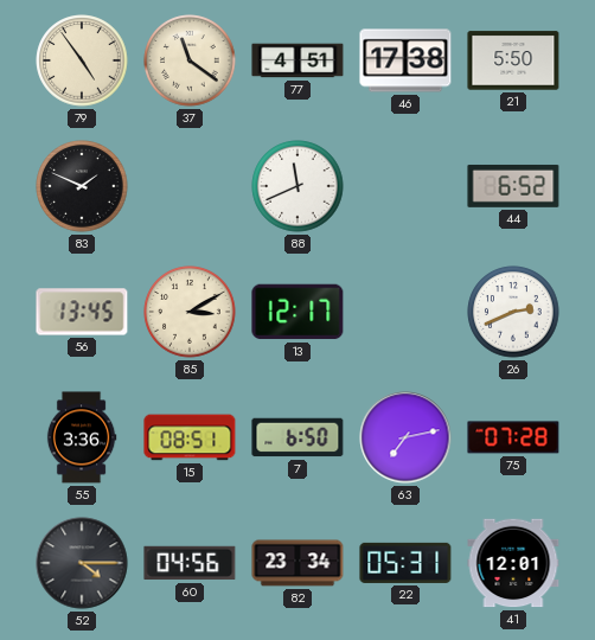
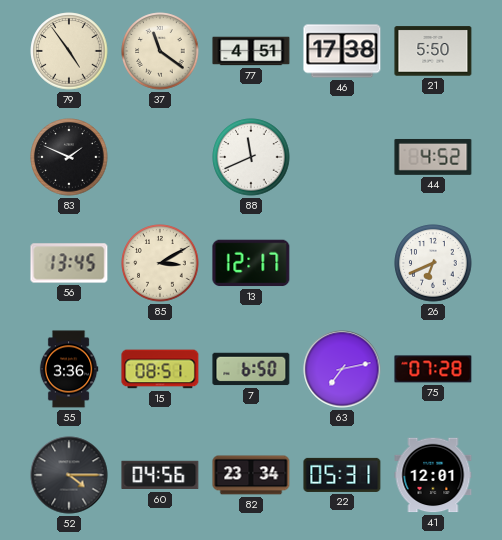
44: 6:52 -> 4:52
26: 2:41 -> 6:41
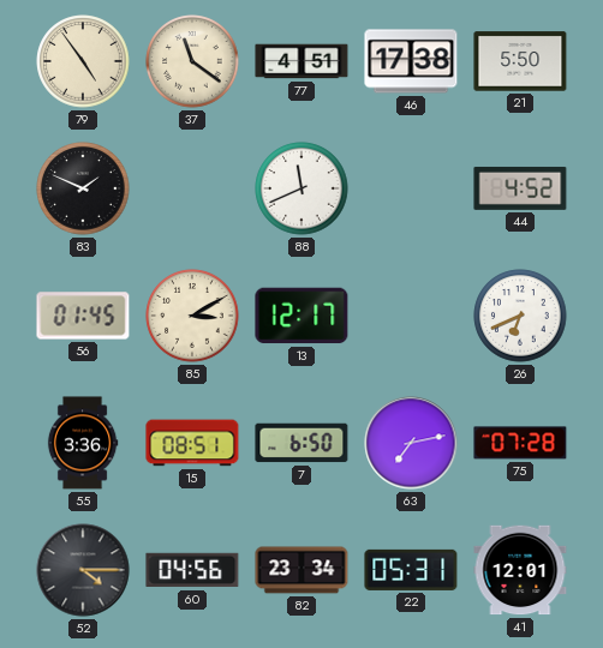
56: 13:45 -> 01:45
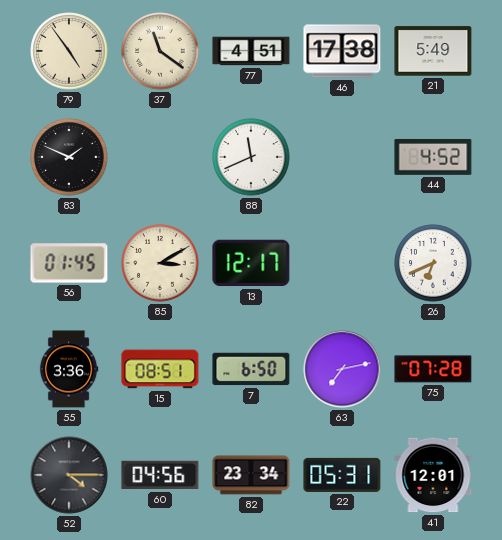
21: 5:50 -> 5:49
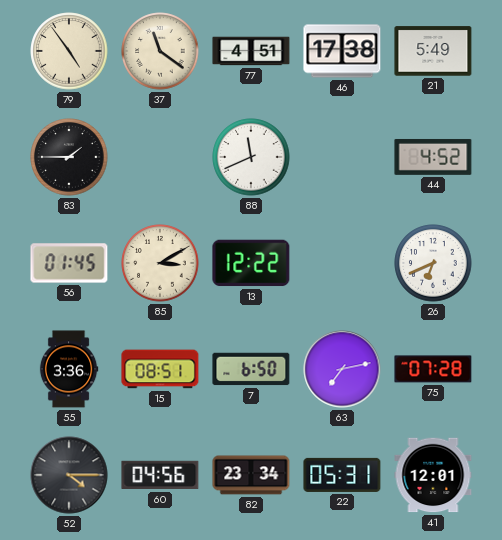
83: 1:49 -> 1:45
13: 12:17 -> 12:22
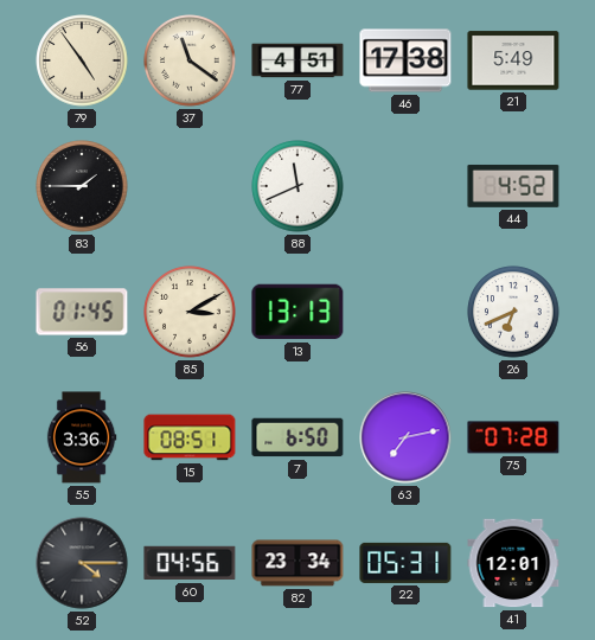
13: 12:22 -> 13:13
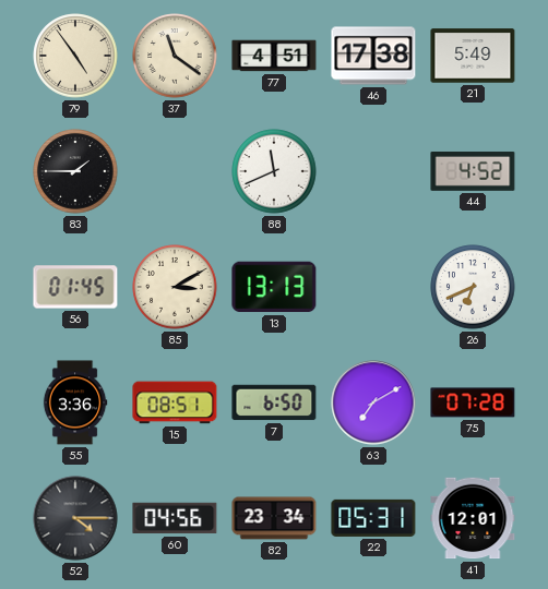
63: 7:13 -> 7:10
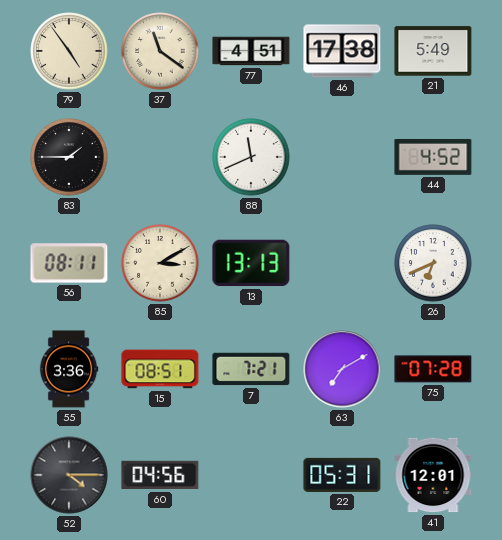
56: 01:45 -> 08:11
7: 6:50 -> 7:21
82: 23:34 -> none
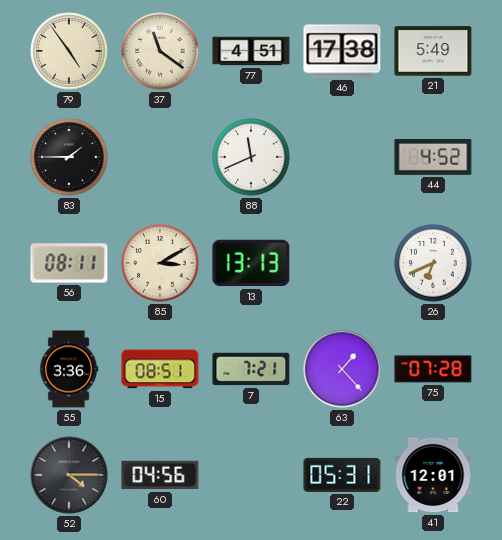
63: 7:10 -> 1:23
